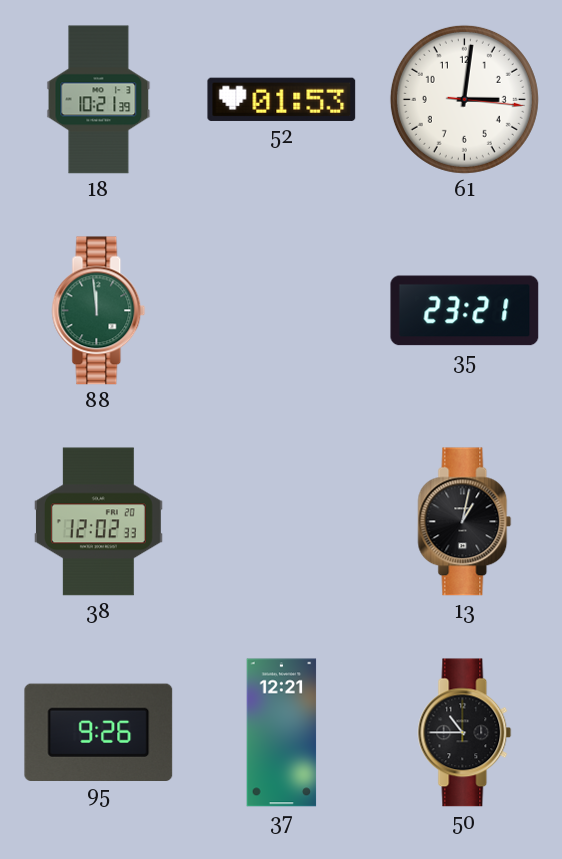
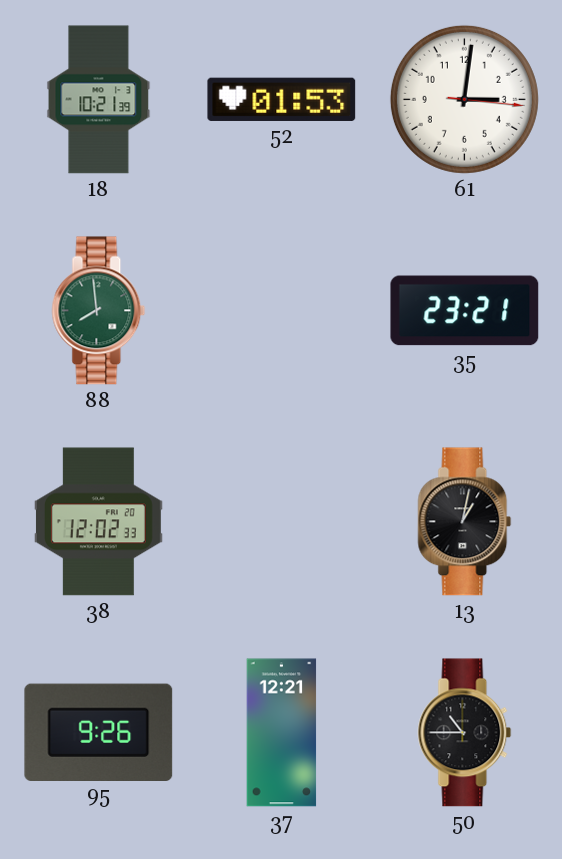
88: 11:59 -> 7:59
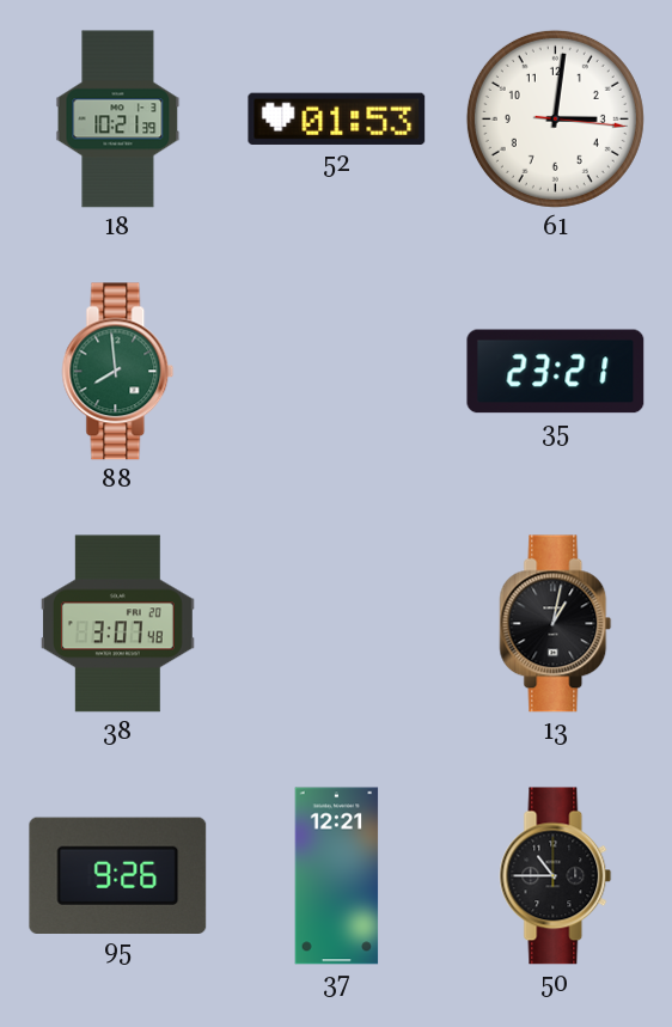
38: 12:02 -> 3:07
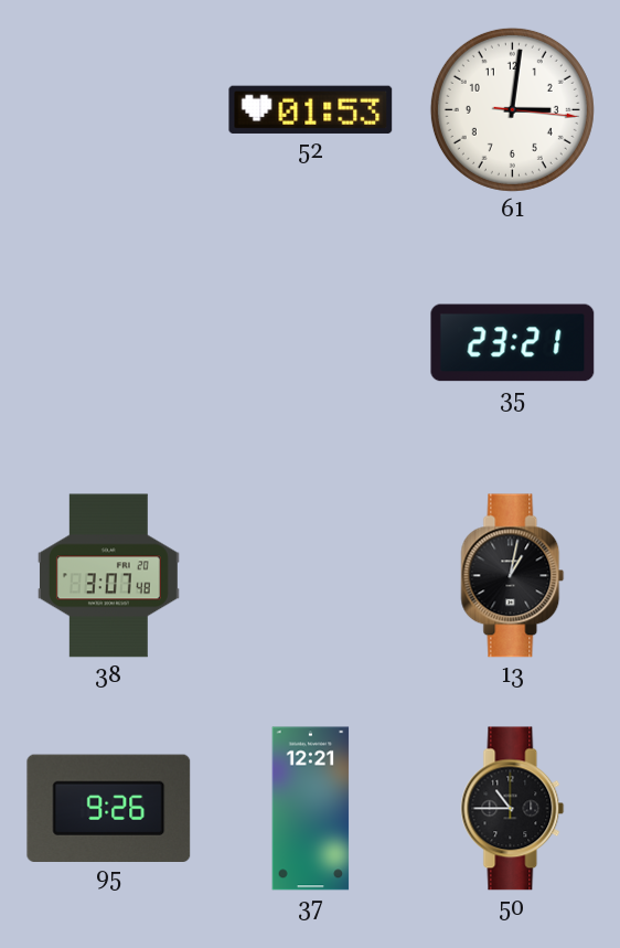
18: 10:21 -> none
88: 7:59 -> none
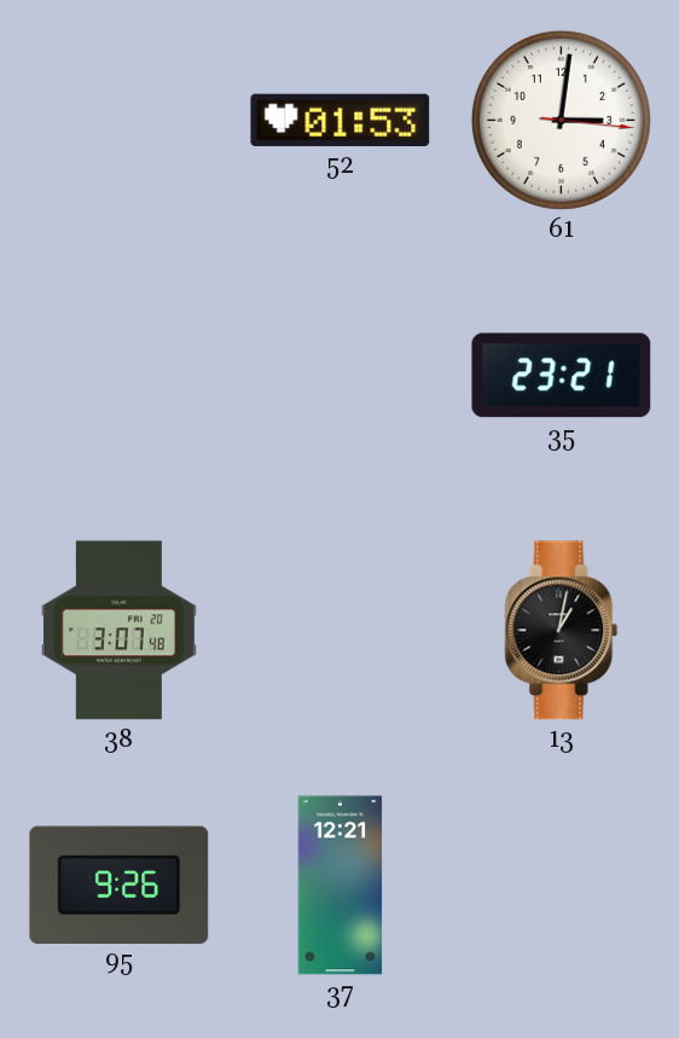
50: 10:45 -> none
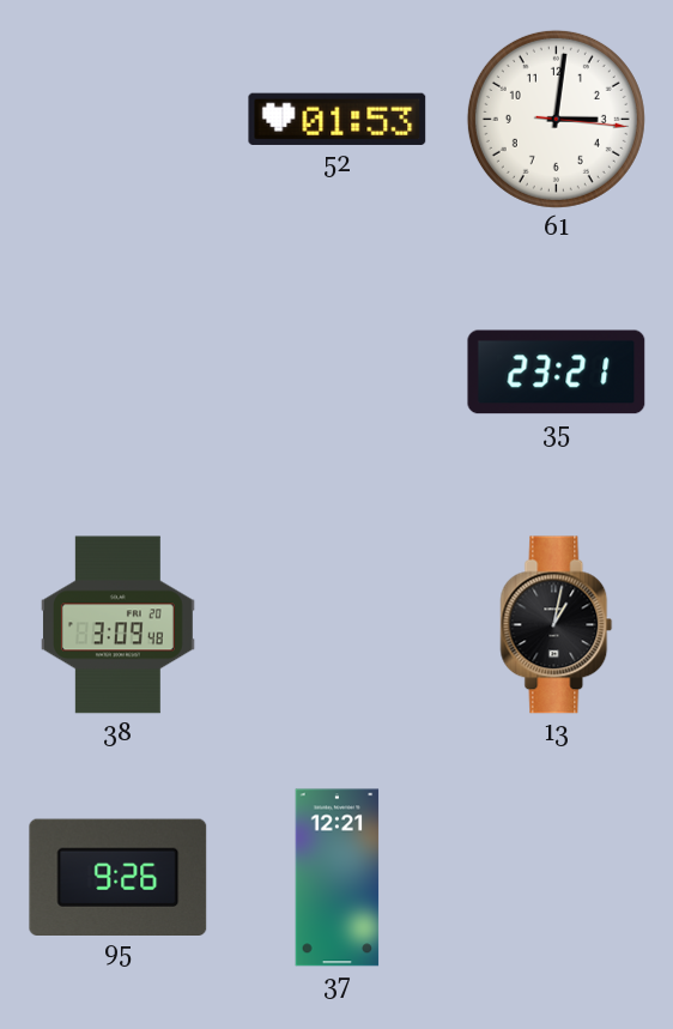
38: 3:07 -> 3:09
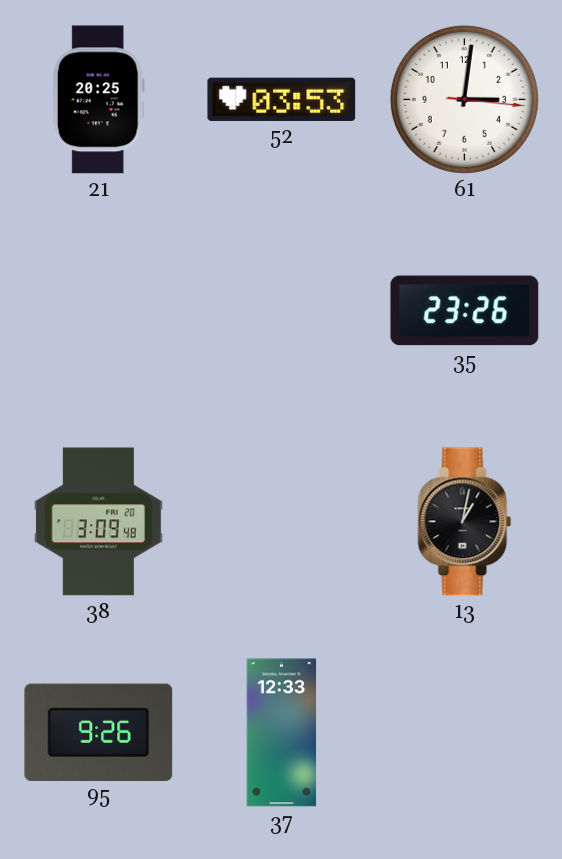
21: none -> 20:25
52: 01:53 -> 03:53
35: 23:21 -> 23:26
37: 12:21 -> 12:33
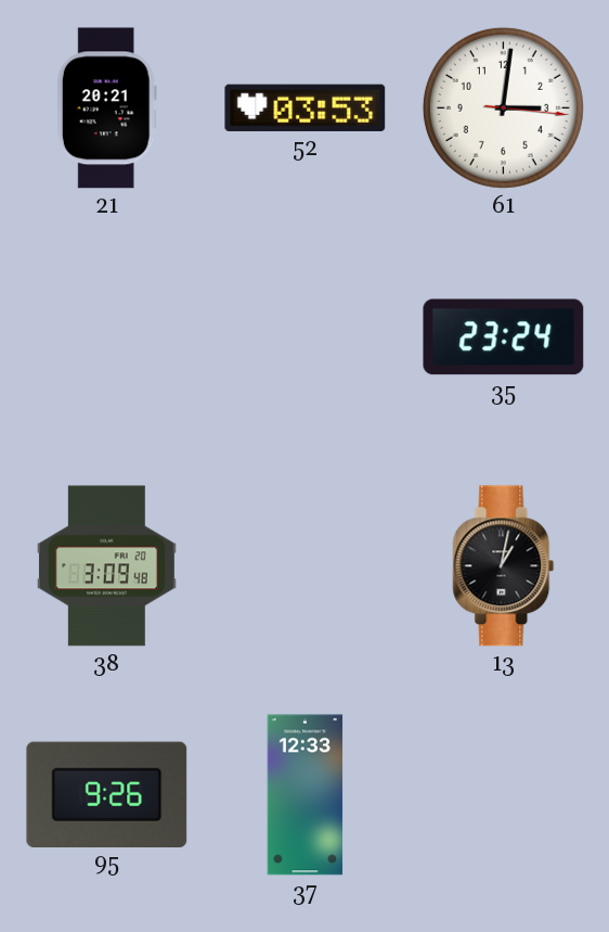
21: 20:25 -> 20:21
35: 23:26 -> 23:24
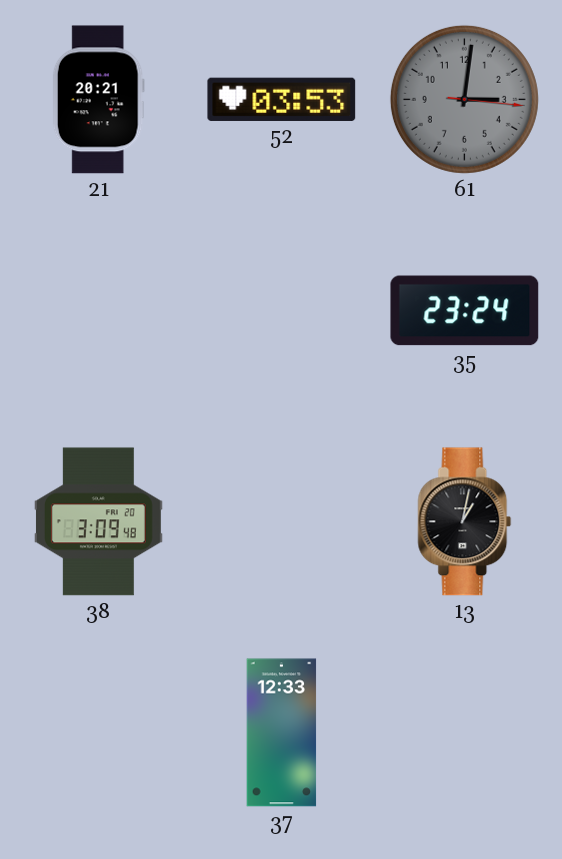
61 dial: white -> grey
95: 9:26 -> none
